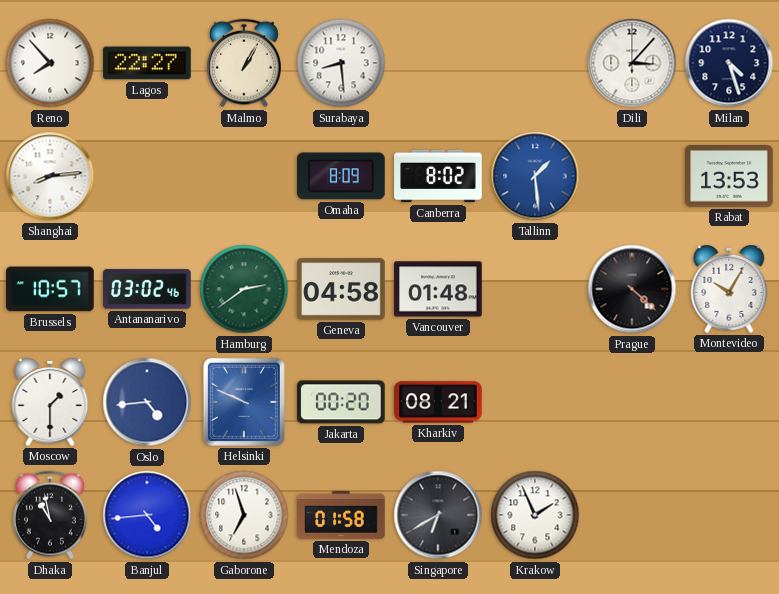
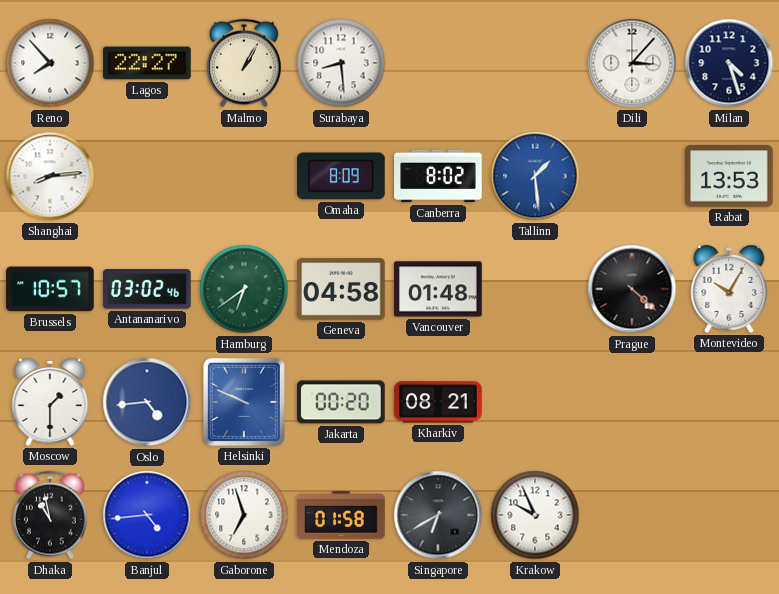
Hamburg: 2:39 -> 6:39
Krakow: 1:56 -> 9:56
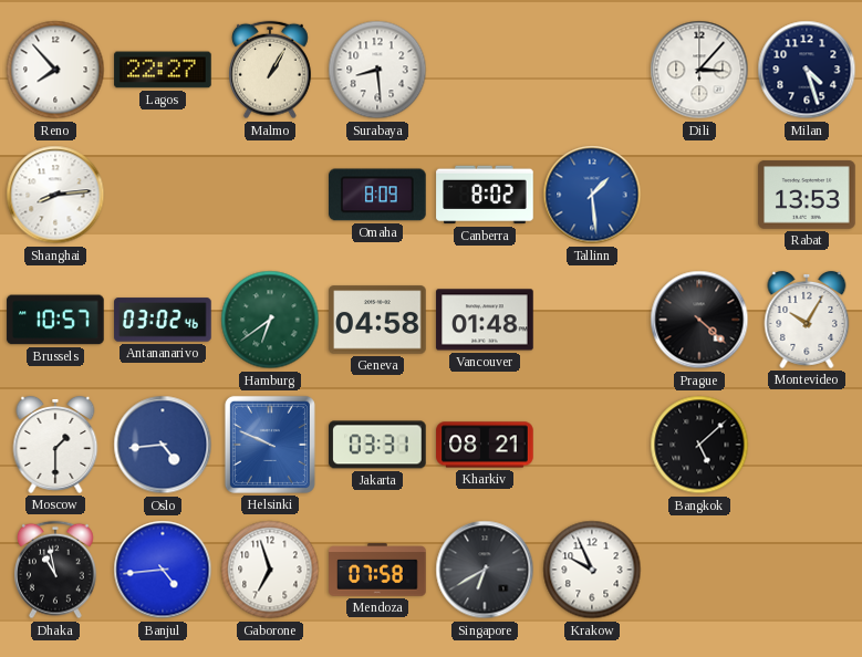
Jakarta: 00:20 -> 03:31
Bangkok: none -> 5:08
Mendoza: 01:58 -> 07:58
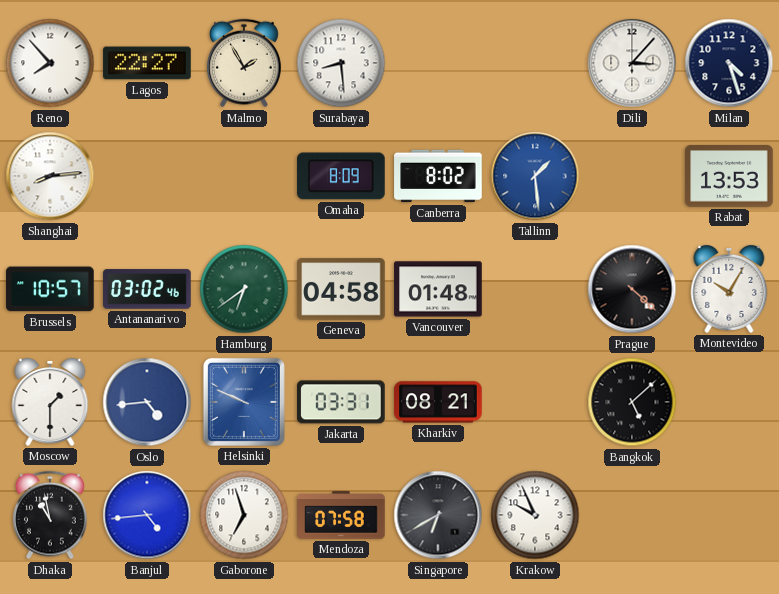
Malmo: 1:05 -> 1:55
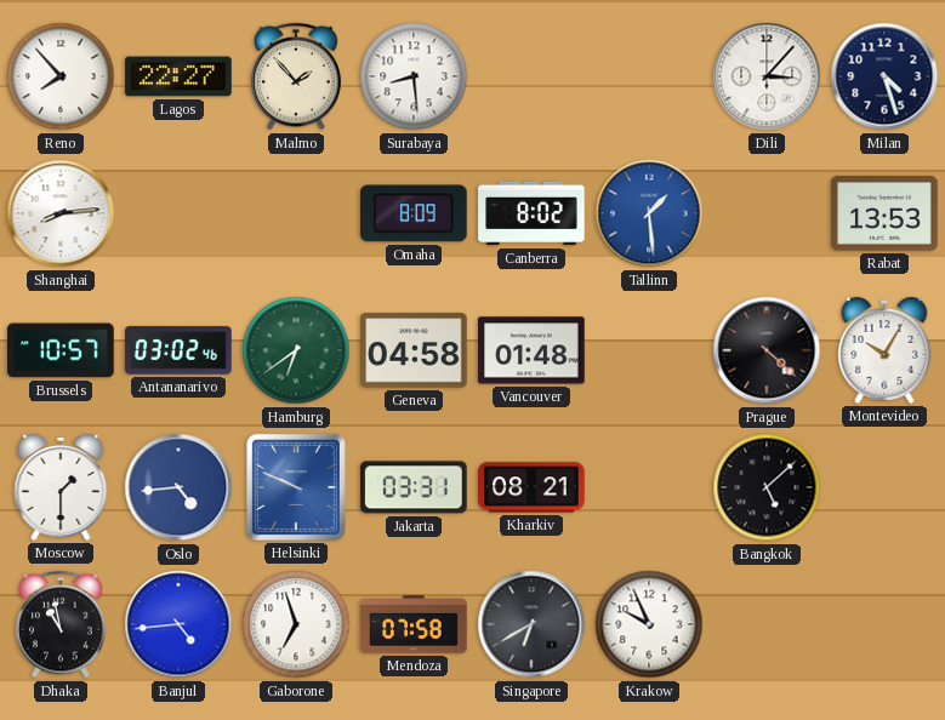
Malmo: 1:55 -> 1:53
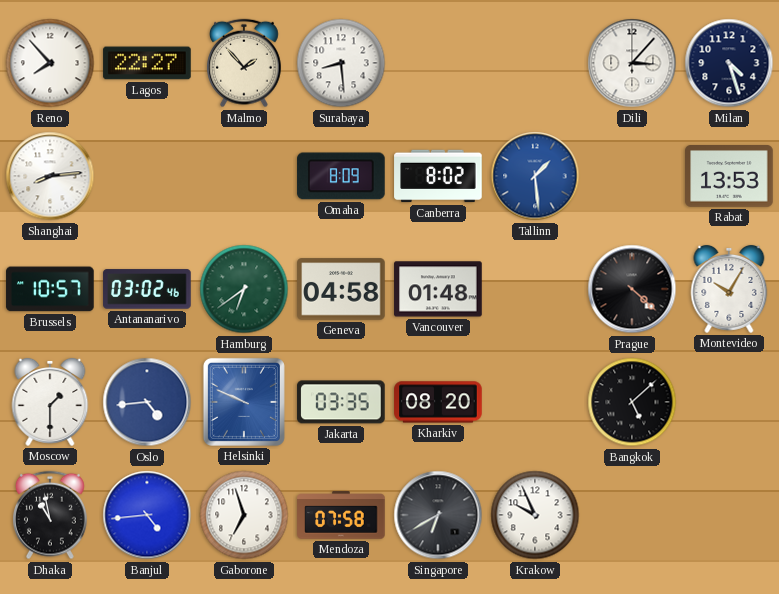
Jakarta: 03:31 -> 03:35
Kharkiv: 08:21 -> 08:20
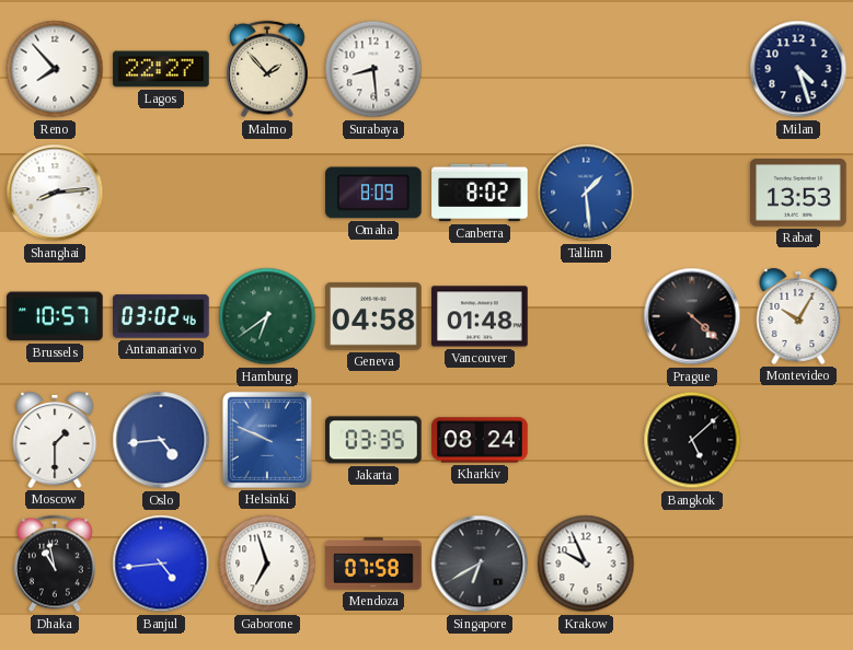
Dili: 3:07 -> none
Kharkiv: 08:20 -> 08:24
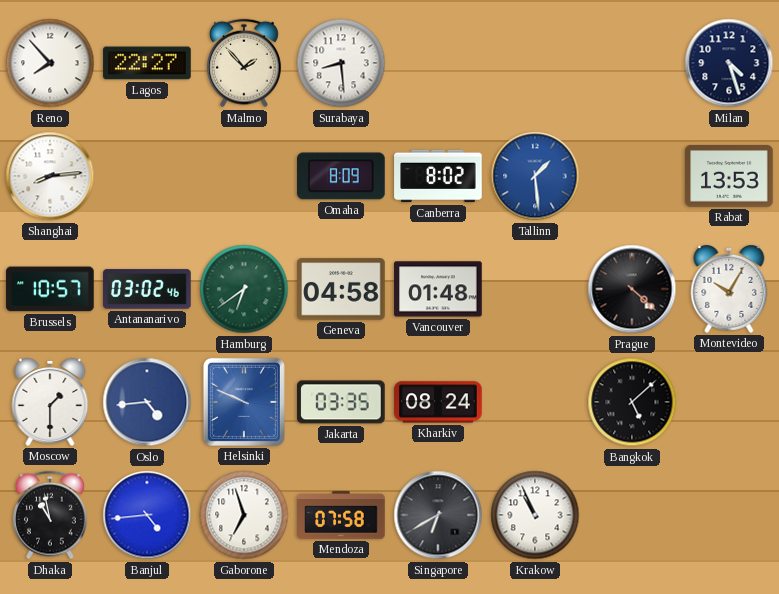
Krakow: 9:56 -> 10:56
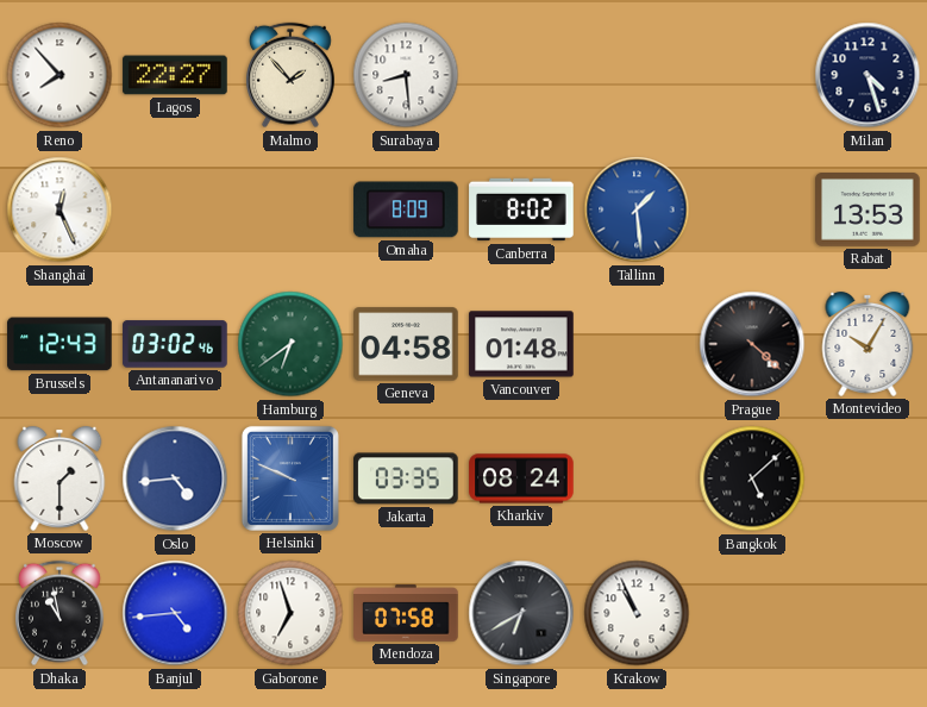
Shanghai: 8:14 -> 12:26
Brussels: 10:57 -> 12:43
